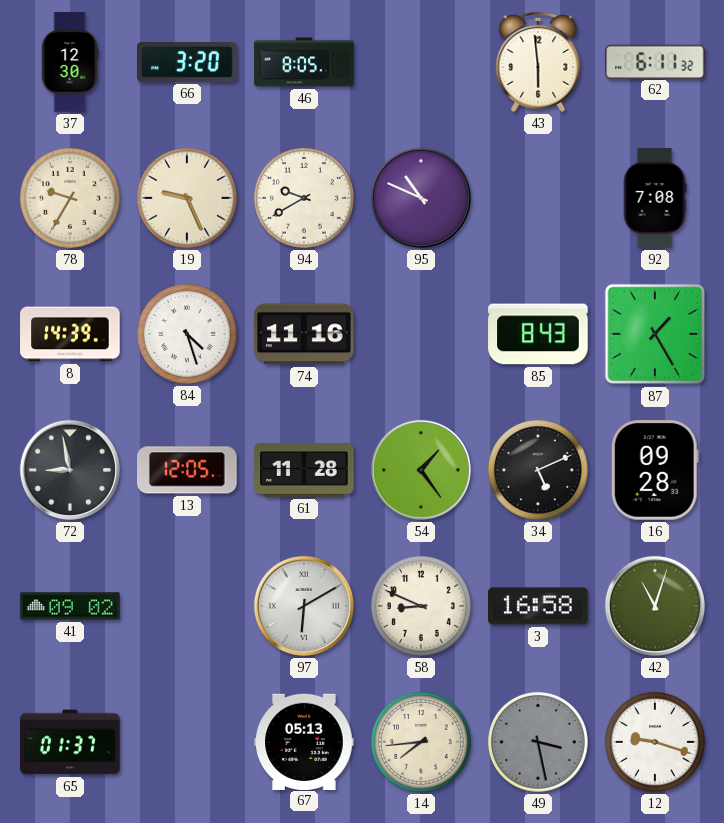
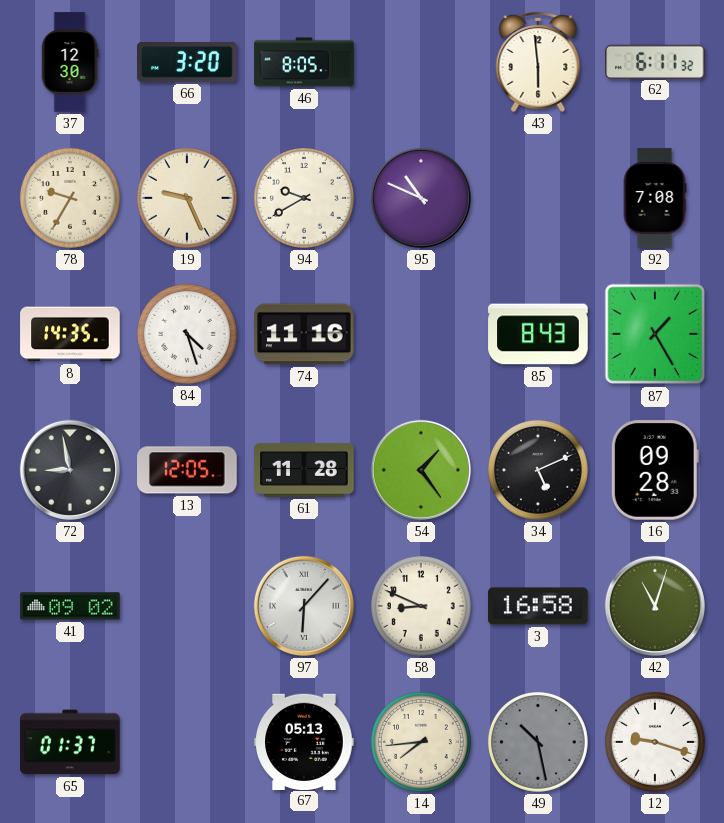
8: 14:39 -> 14:35
97: 6:10 -> 6:07
49: 3:28 -> 10:28
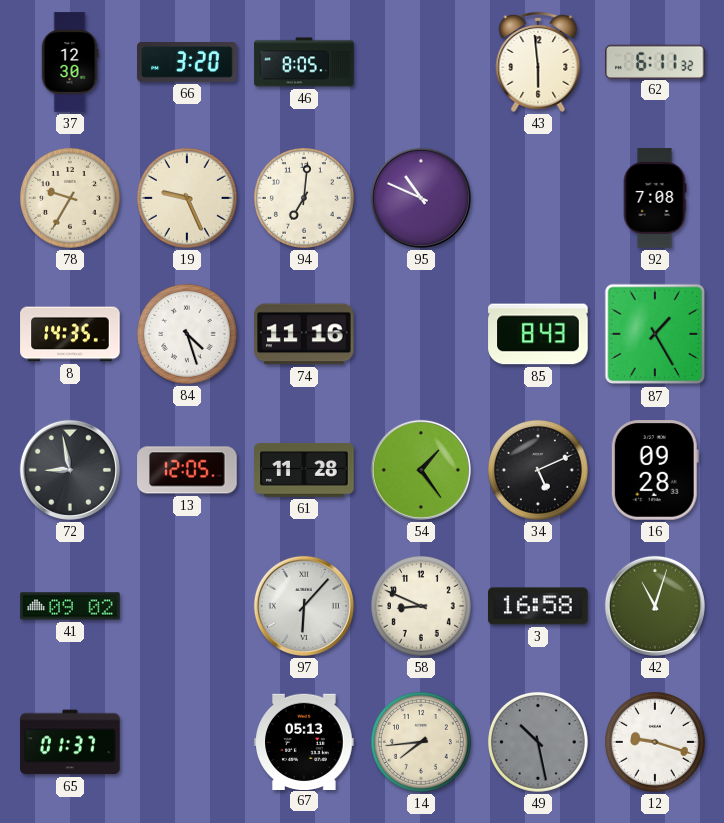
94: 9:40 -> 7:01
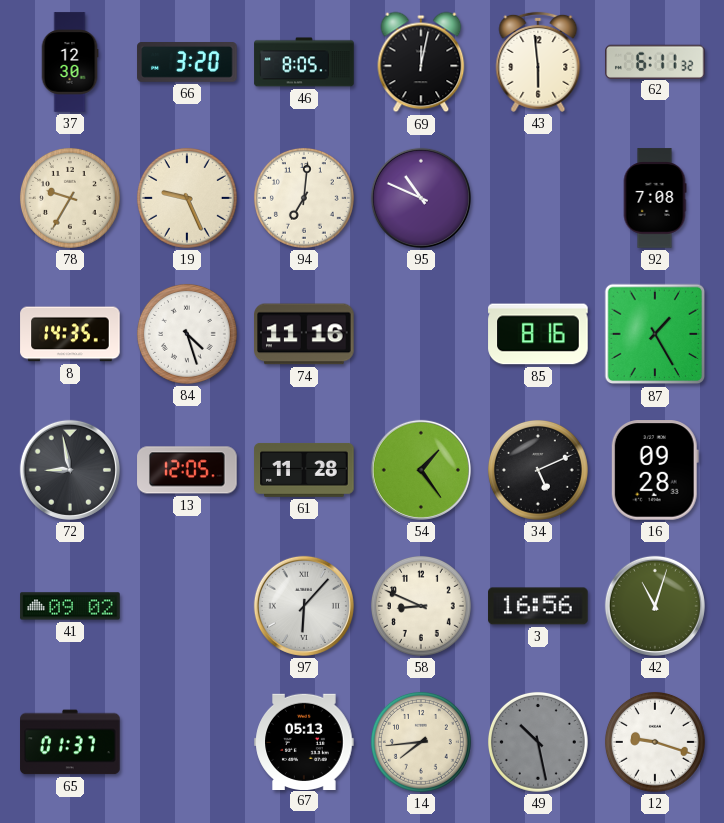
69: none -> 12:02
85: 8:43 -> 8:16
3: 16:58 -> 16:56
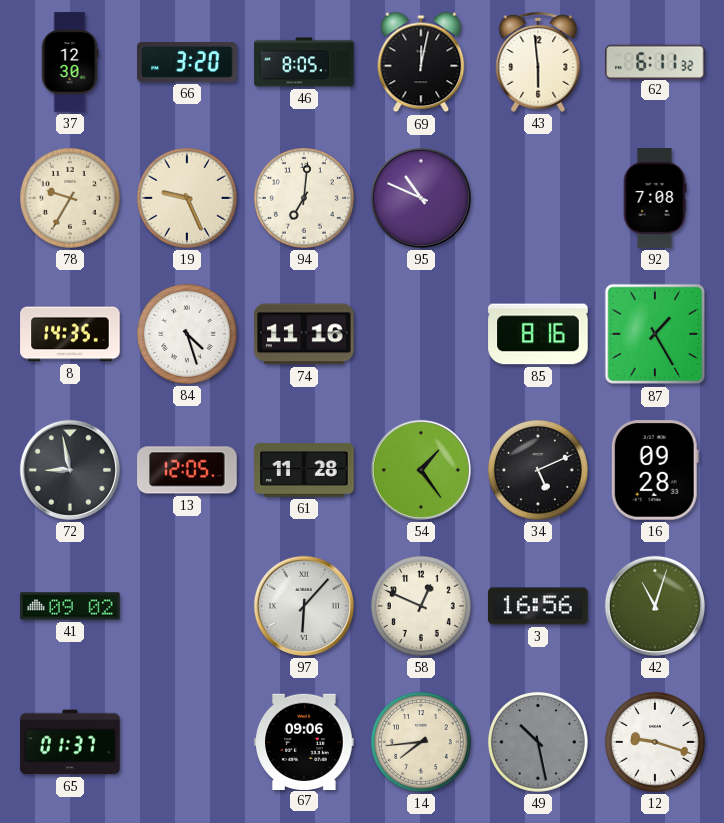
58: 8:49 -> 12:49
67: 05:13 -> 09:06
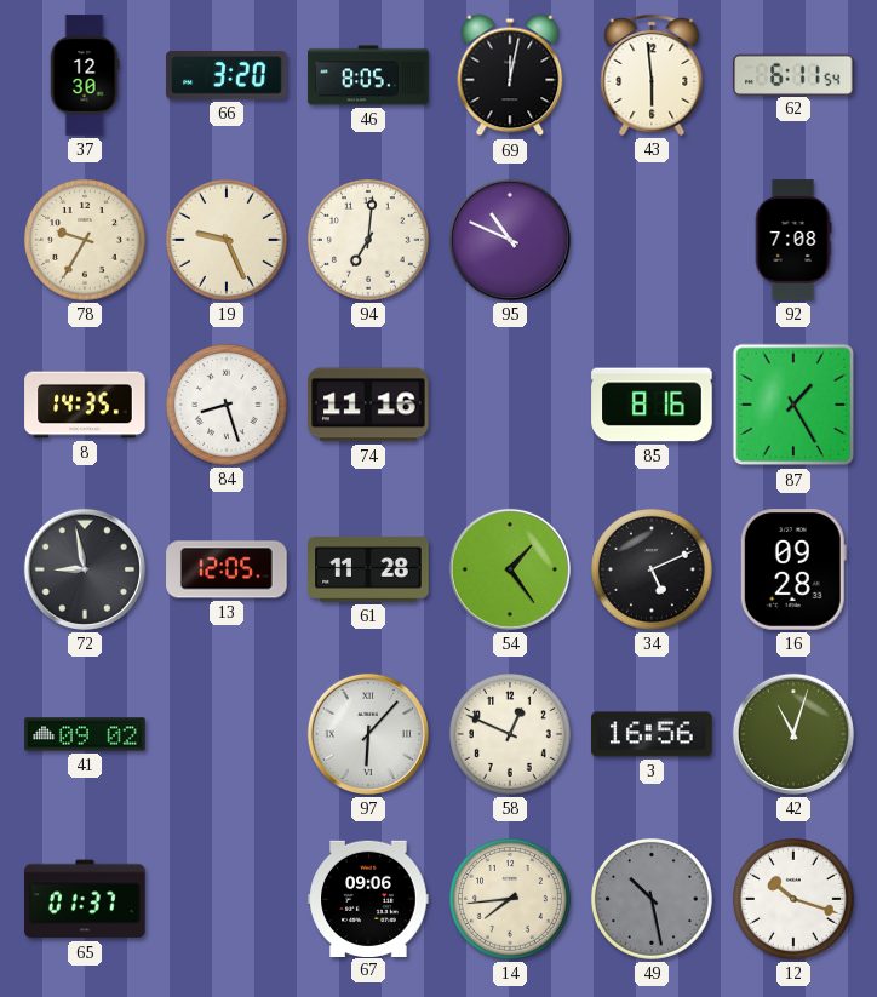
62: 6:11:32 -> 6:11:54
84: 4:27 -> 8:27
12: 9:18 -> 10:18
